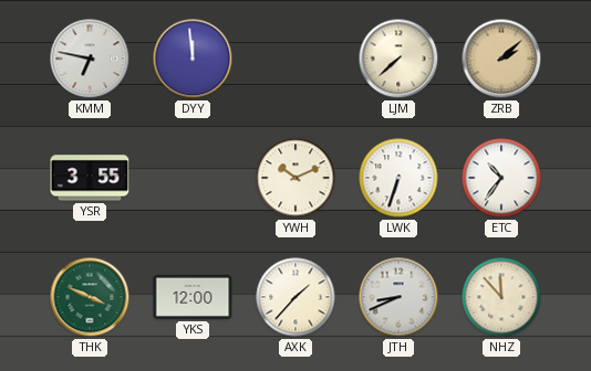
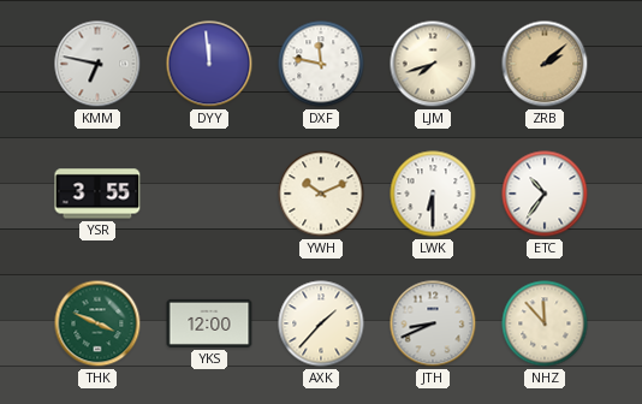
DXF: none -> 11:47
LJM: 7:38 -> 7:42
LWK: 6:33 -> 6:30
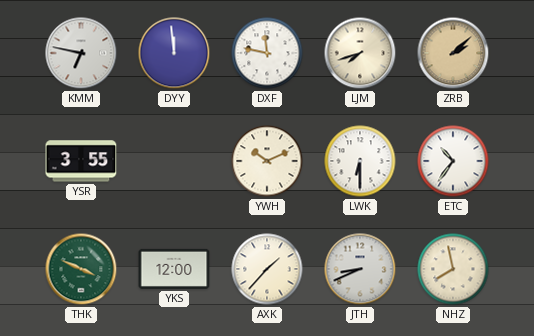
NHZ: 11:53 -> 7:58
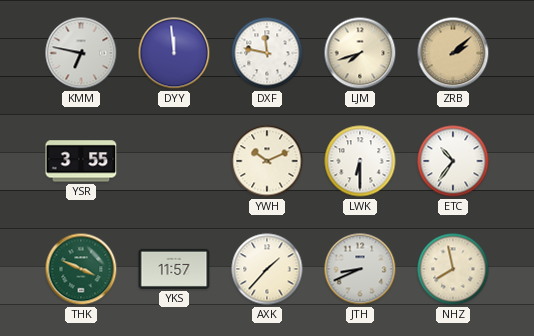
YKS: 12:00 -> 11:57
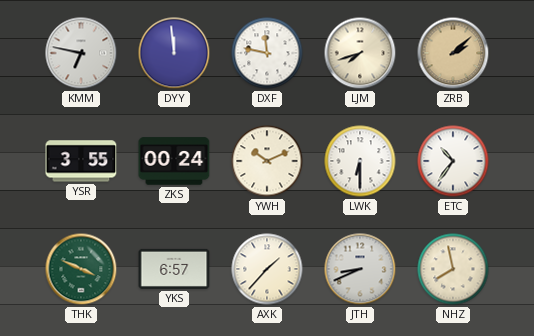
ZKS: none -> 00:24
YKS: 11:57 -> 6:57
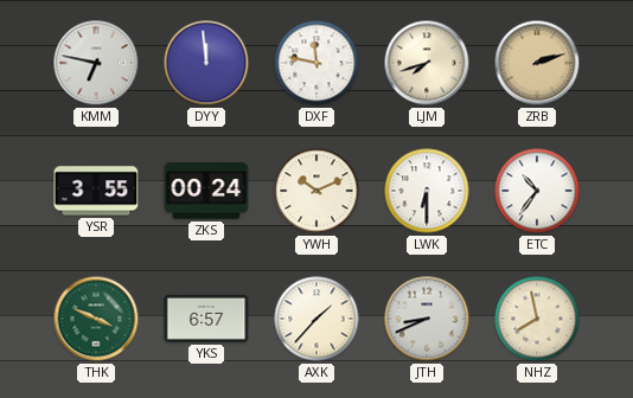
ZRB: 2:08 -> 2:12
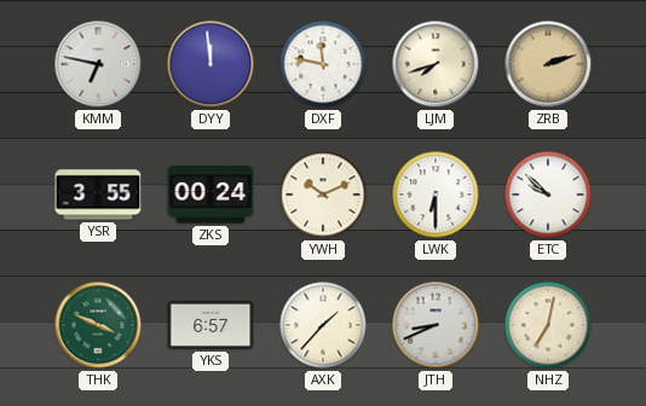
ETC: 10:36 -> 9:52
NHZ: 7:58 -> 7:02
